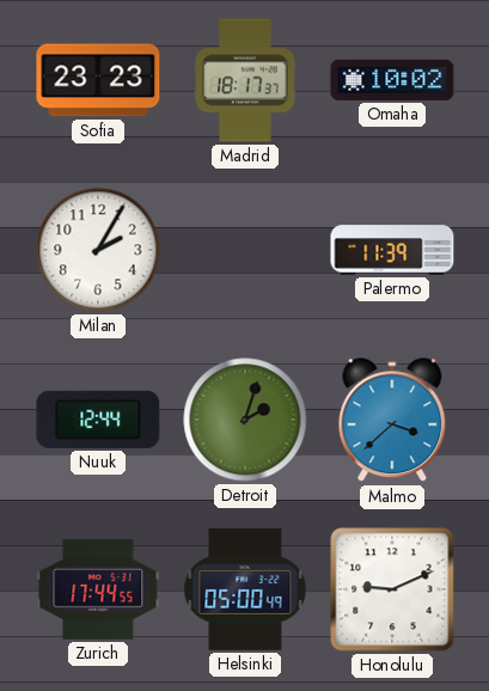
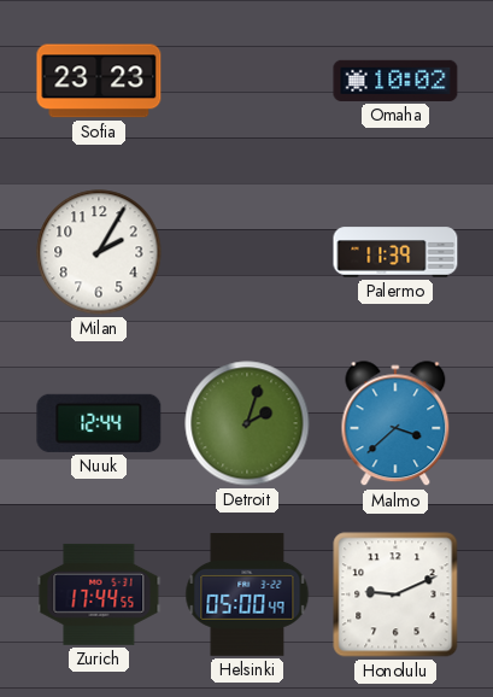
Madrid: 18:17 -> none
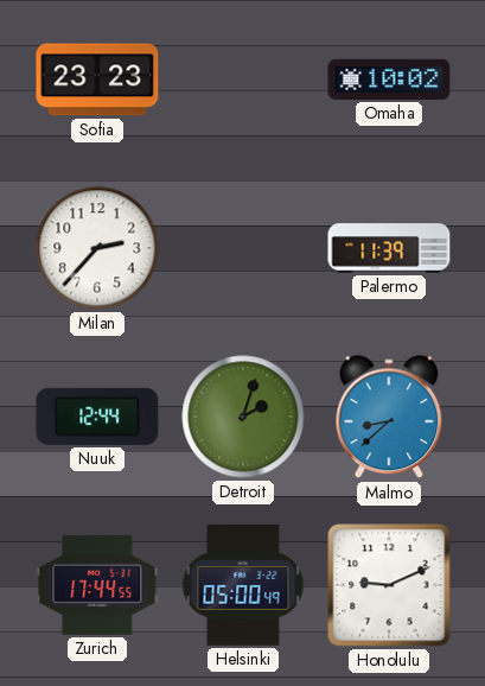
Milan: 2:05 -> 2:37
Malmo: 3:38 -> 8:38
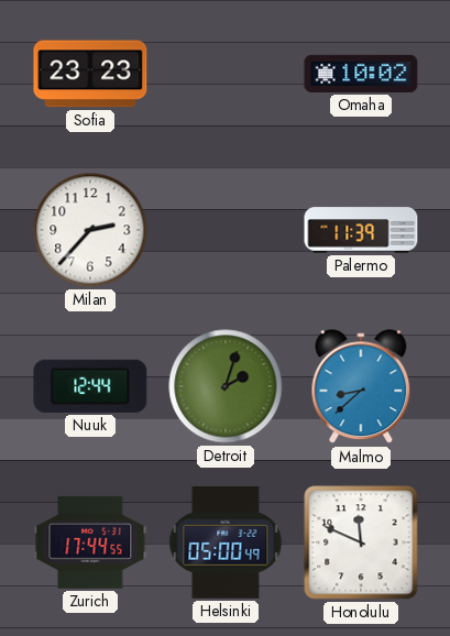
Honolulu: 9:11 -> 11:49
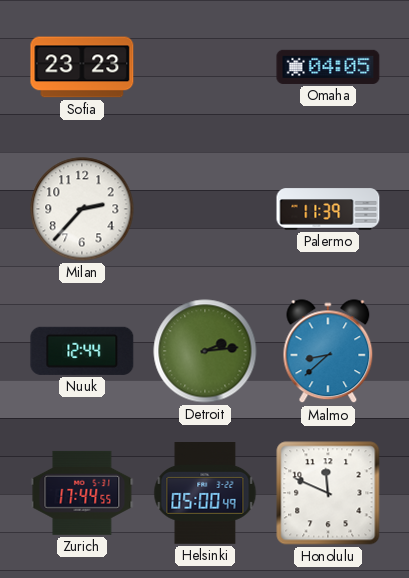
Omaha: 10:02 -> 04:05
Detroit: 2:03 -> 2:14
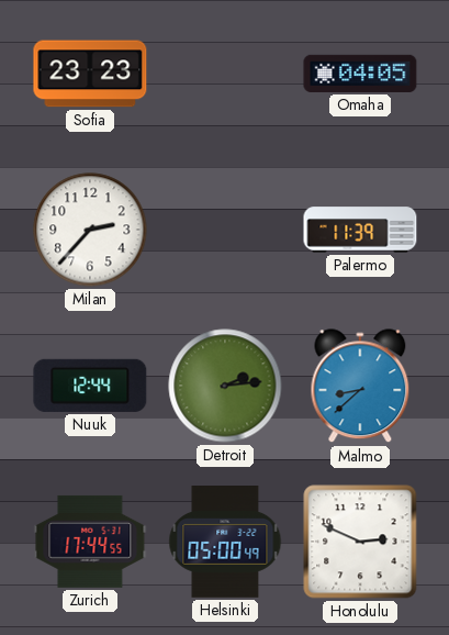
Honolulu: 11:49 -> 2:49
